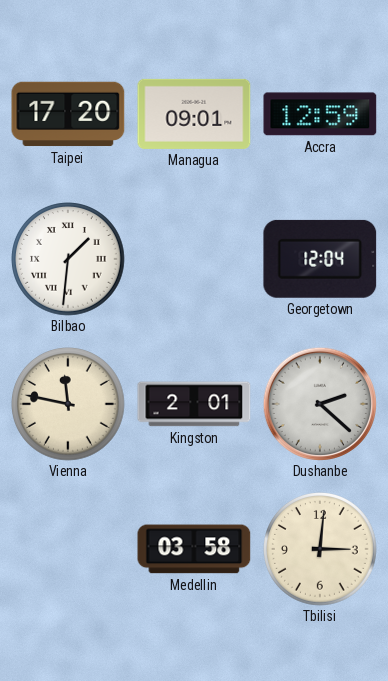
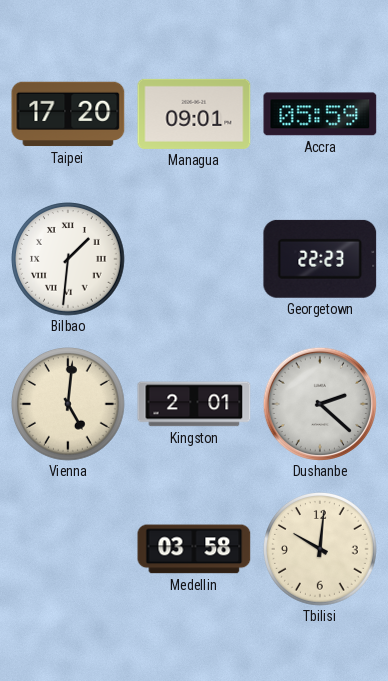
Accra: 12:59 -> 05:59
Georgetown: 12:04 -> 22:23
Vienna: 11:47 -> 5:01
Tbilisi: 3:01 -> 10:01
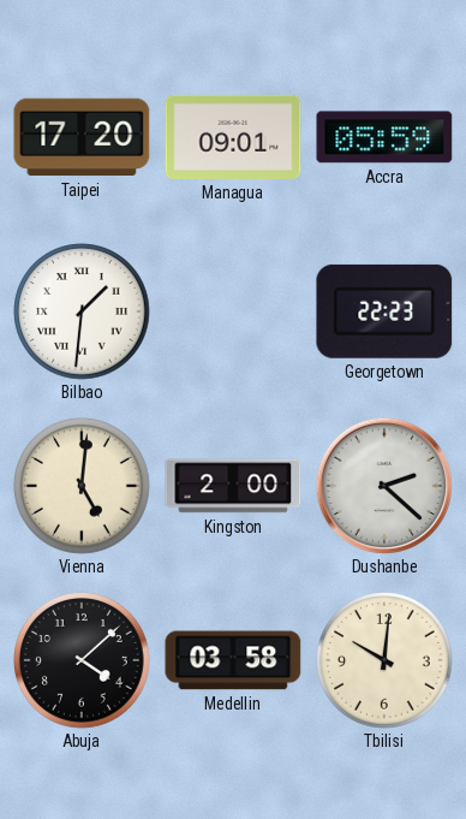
Kingston: 2:01 -> 2:00
Abuja: none -> 4:08
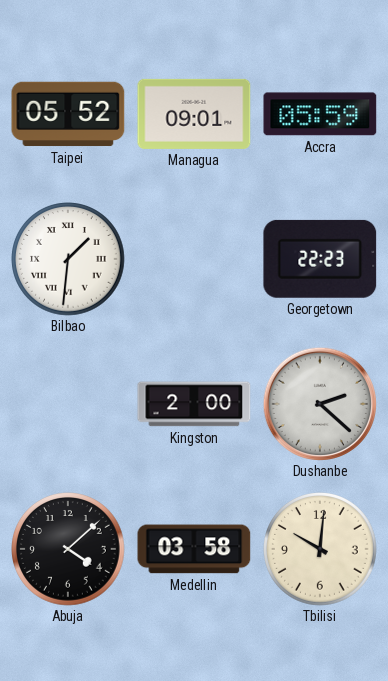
Taipei: 17:20 -> 05:52
Vienna: 5:01 -> none
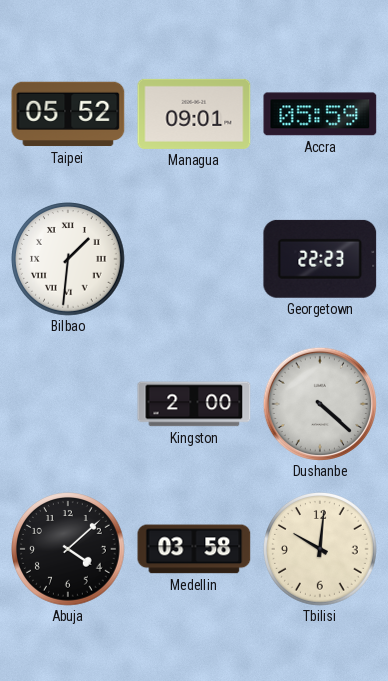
Dushanbe: 2:22 -> 4:22
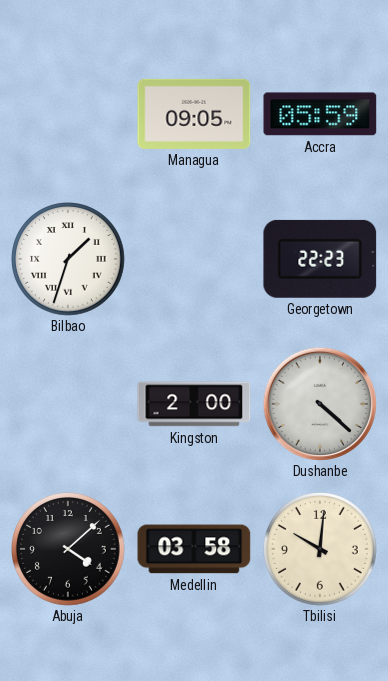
Taipei: 05:52 -> none
Managua: 09:01 -> 09:05
Bilbao: 1:31 -> 1:33
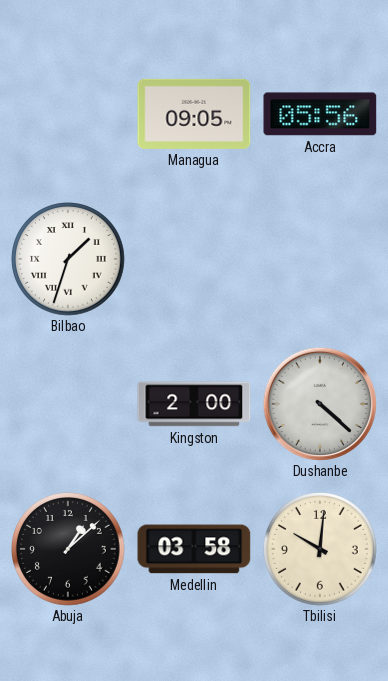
Accra: 05:59 -> 05:56
Georgetown: 22:23 -> none
Abuja: 4:08 -> 1:08
